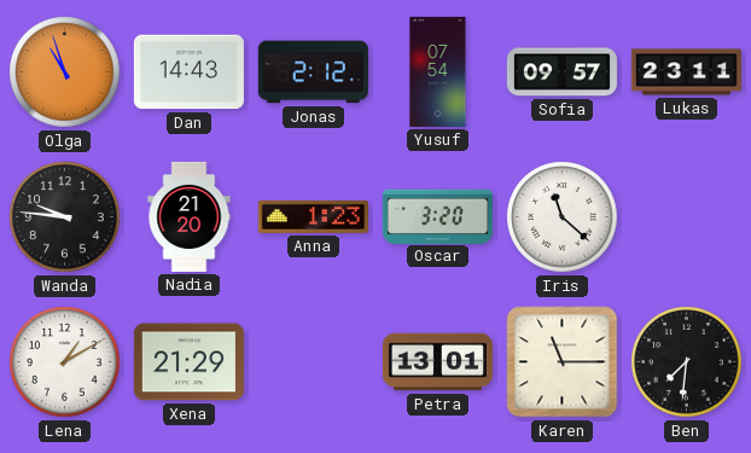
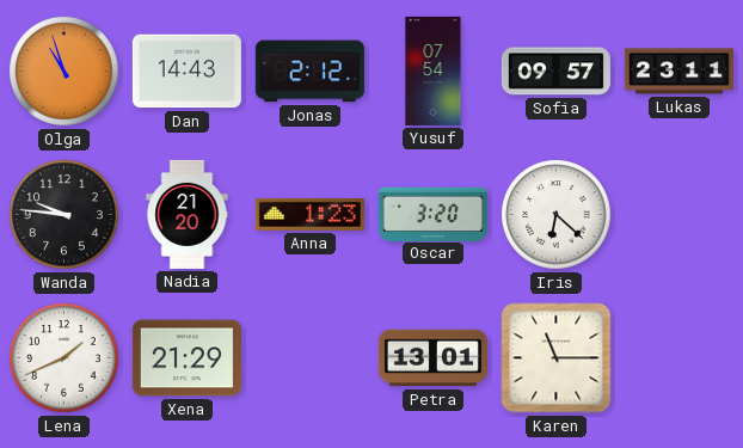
Iris: 11:22 -> 6:22
Lena: 1:10 -> 1:41
Ben: 7:31 -> none
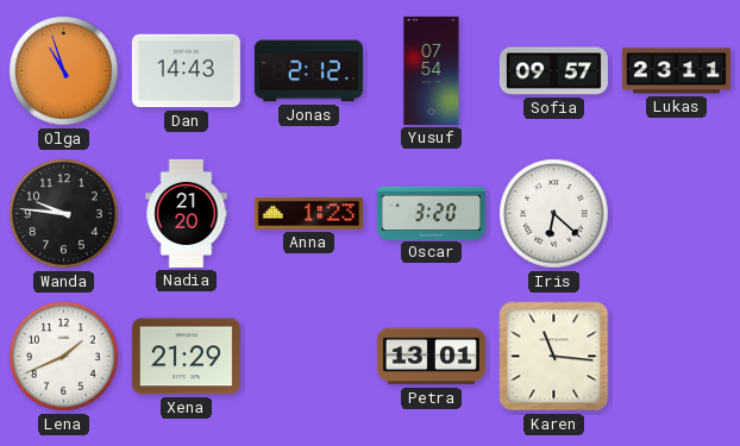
Karen: 11:15 -> 11:16
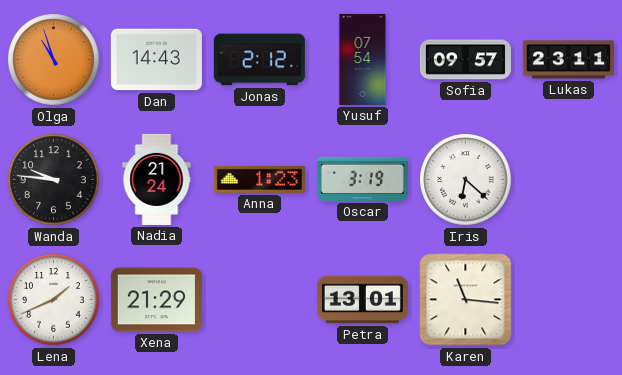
Nadia: 21:20 -> 21:24
Oscar: 3:20 -> 3:19
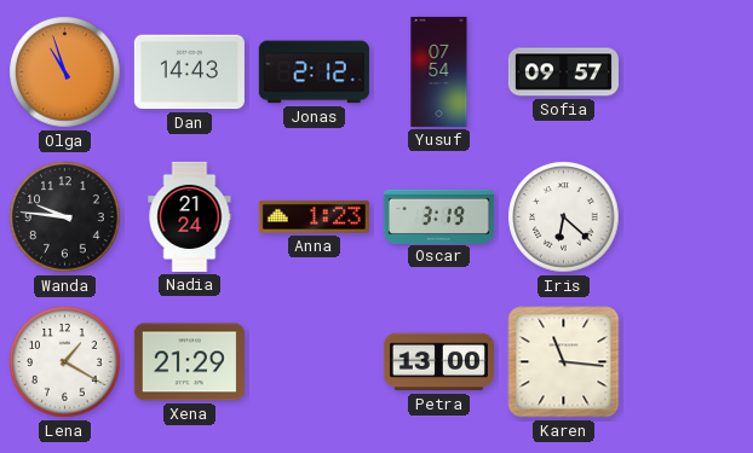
Lukas: 23:11 -> none
Lena: 1:41 -> 1:20
Petra: 13:01 -> 13:00
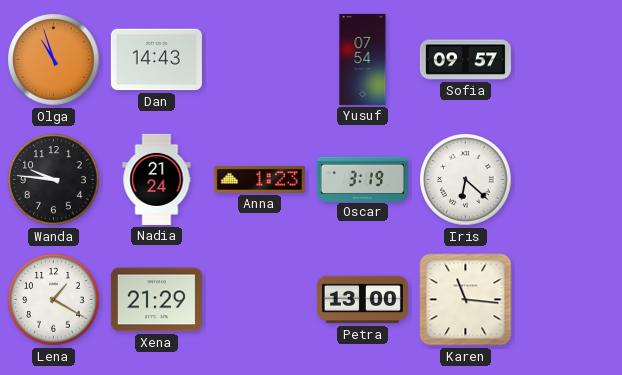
Jonas: 2:12 -> none
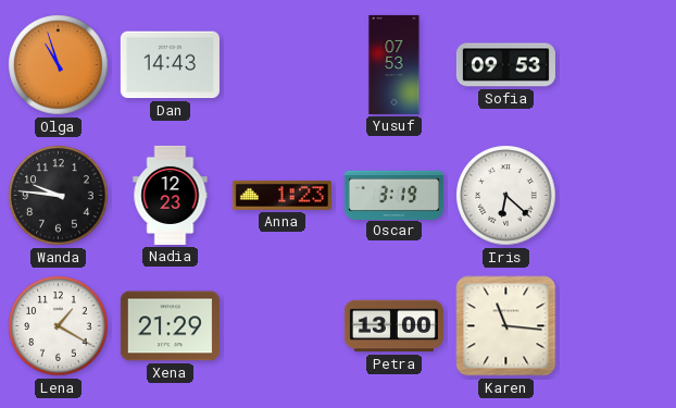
Yusuf: 07:54 -> 07:53
Sofia: 09:57 -> 09:53
Nadia: 21:24 -> 12:23
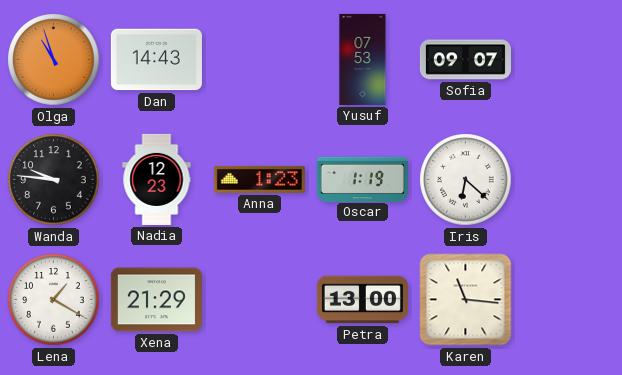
Sofia: 09:53 -> 09:07
Oscar: 3:19 -> 1:19
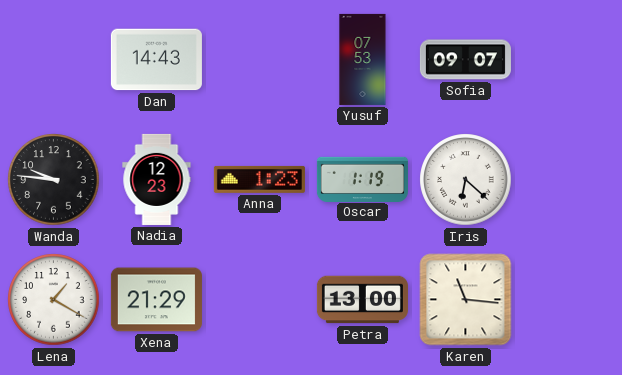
Olga: 10:57 -> none
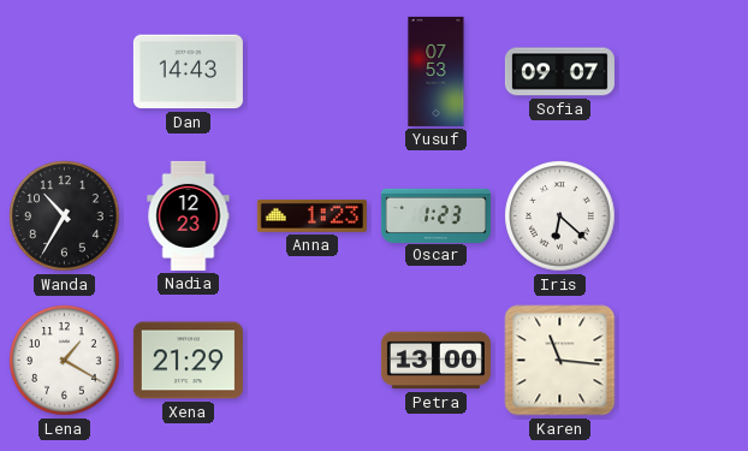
Wanda: 9:46 -> 10:35
Oscar: 1:19 -> 1:23
